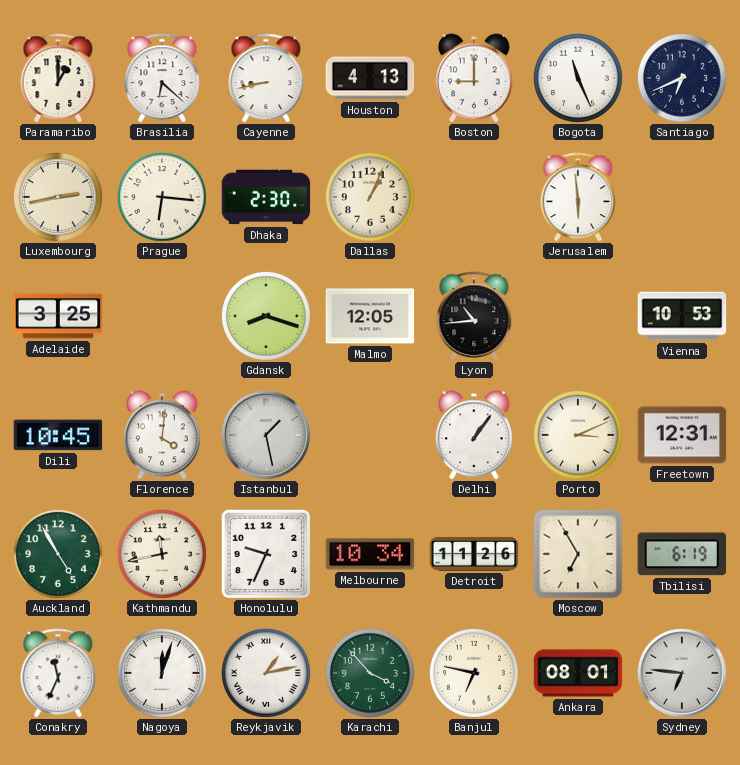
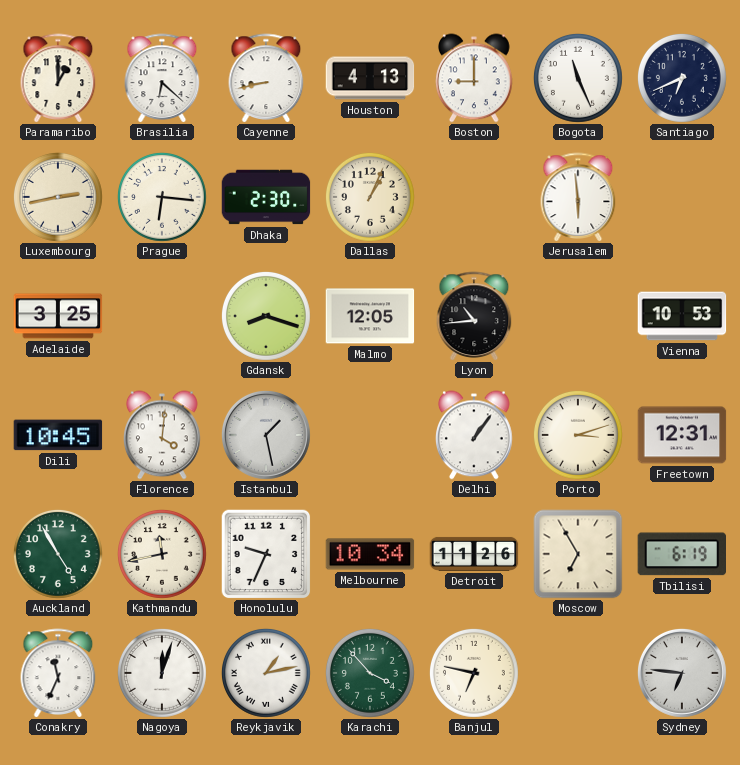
Porto: 3:11 -> 3:12
Ankara: 08:01 -> none
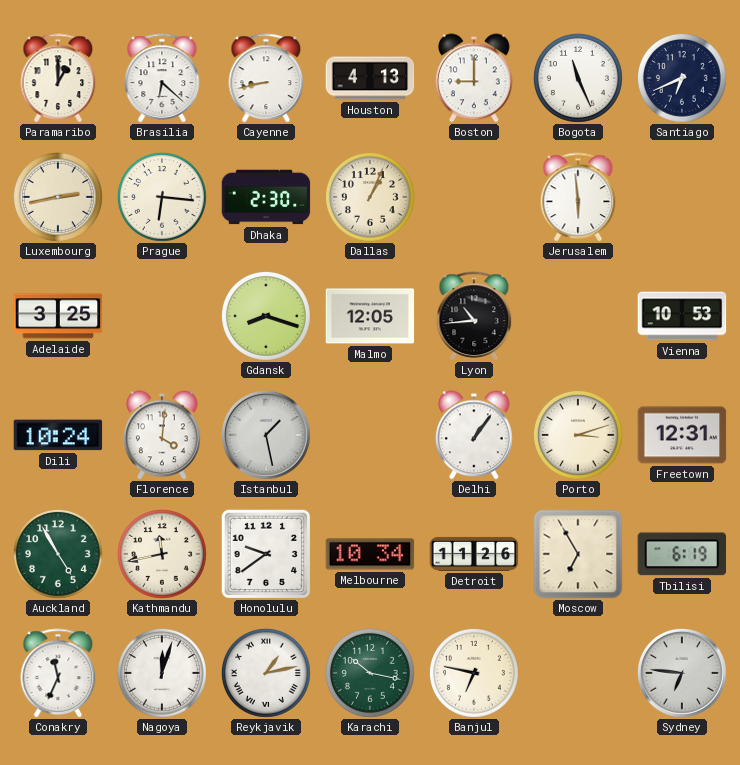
Dili: 10:45 -> 10:24
Honolulu: 9:34 -> 9:39
Karachi: 3:53 -> 10:17
